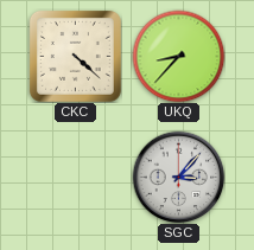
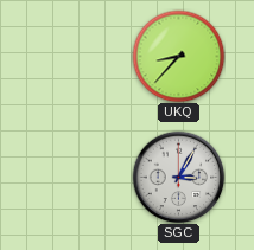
CKC: 4:22 -> none
SGC: 3:07 -> 3:05
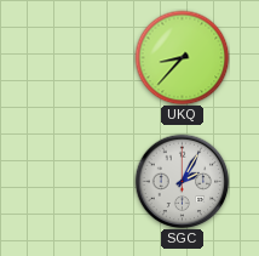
SGC: 3:05 -> 2:05
